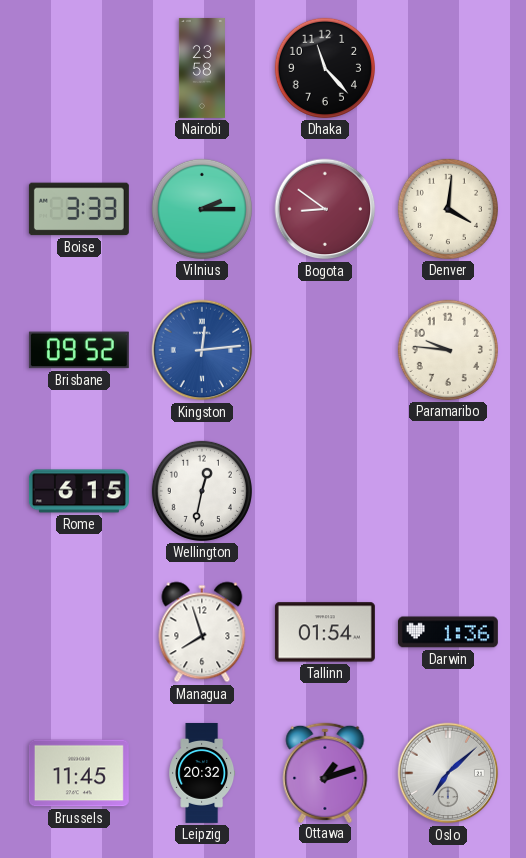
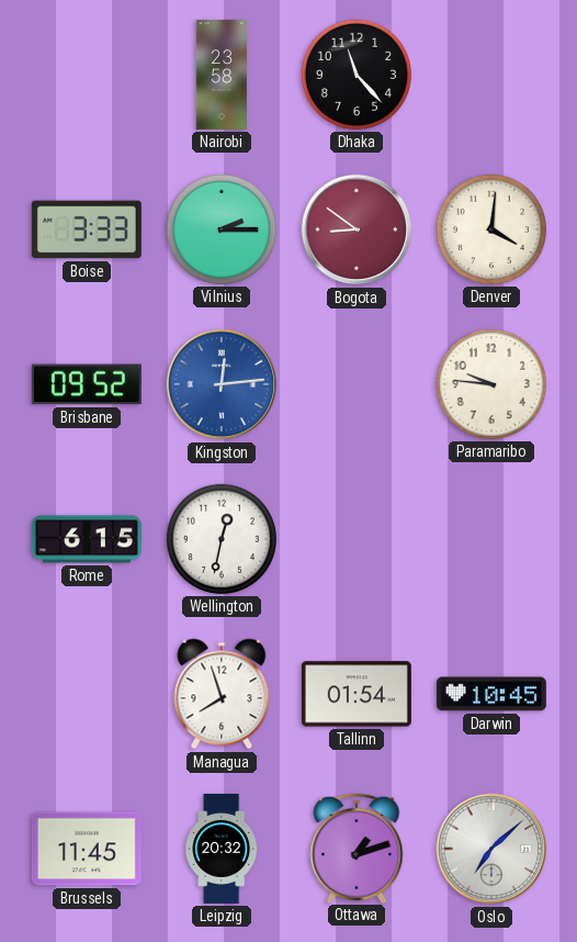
Darwin: 1:36 -> 10:45
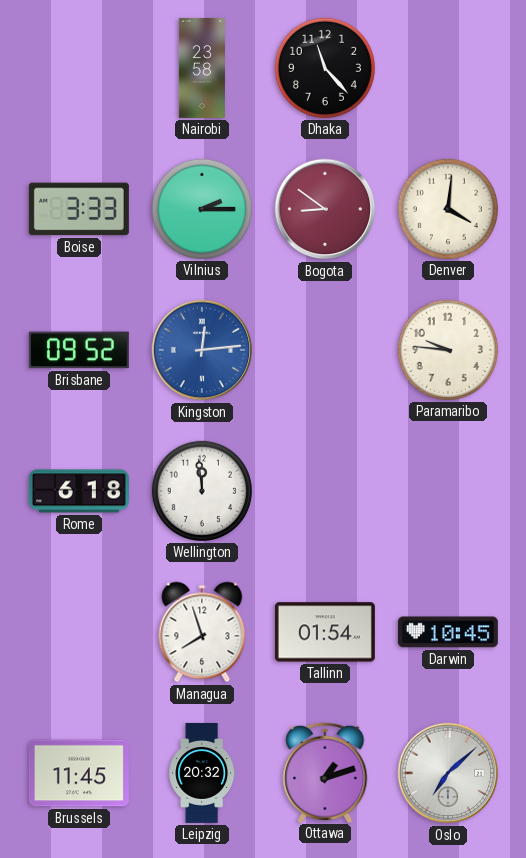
Rome: 6:15 -> 6:18
Wellington: 12:32 -> 11:59
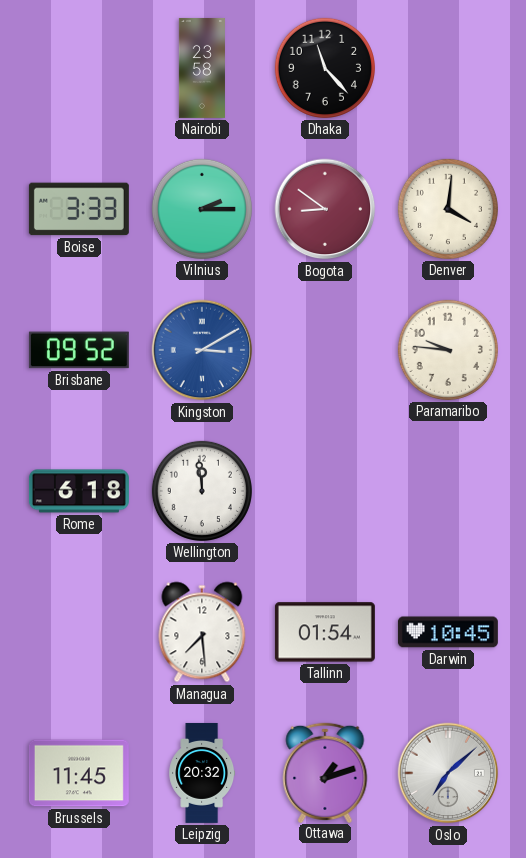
Kingston: 12:14 -> 3:10
Managua: 7:57 -> 7:29
